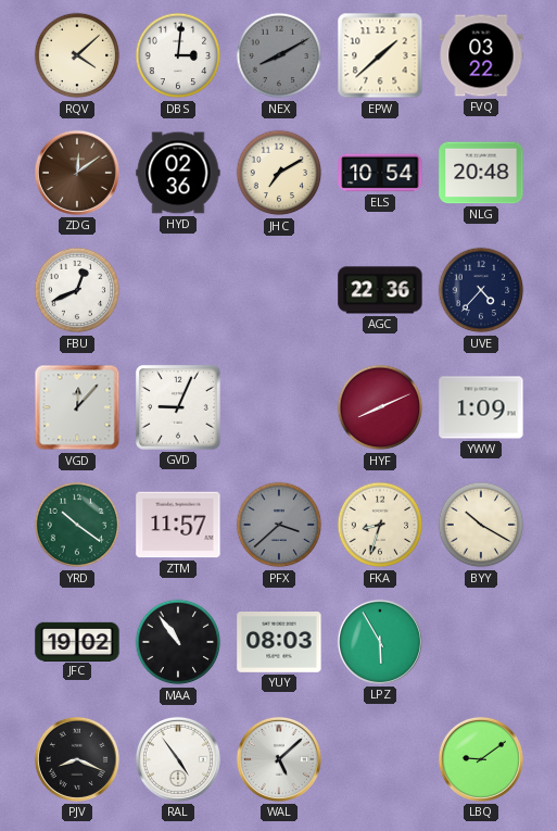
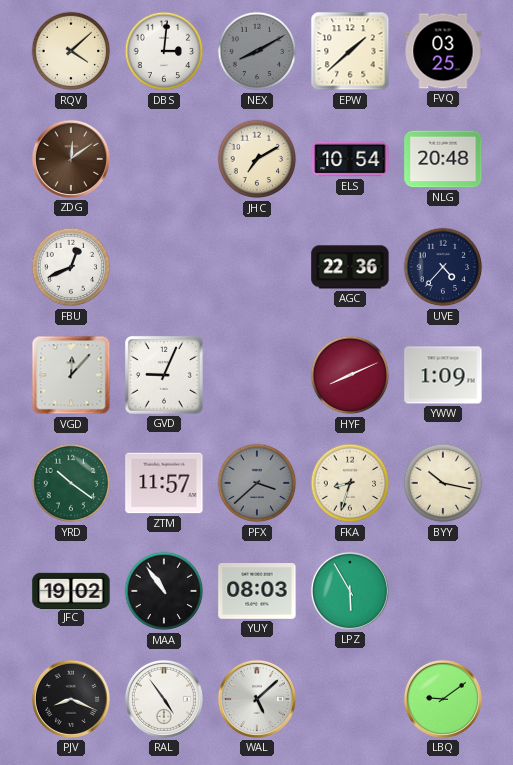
FVQ: 03:22 -> 03:25
HYD: 02:36 -> none
BYY: 10:20 -> 10:17
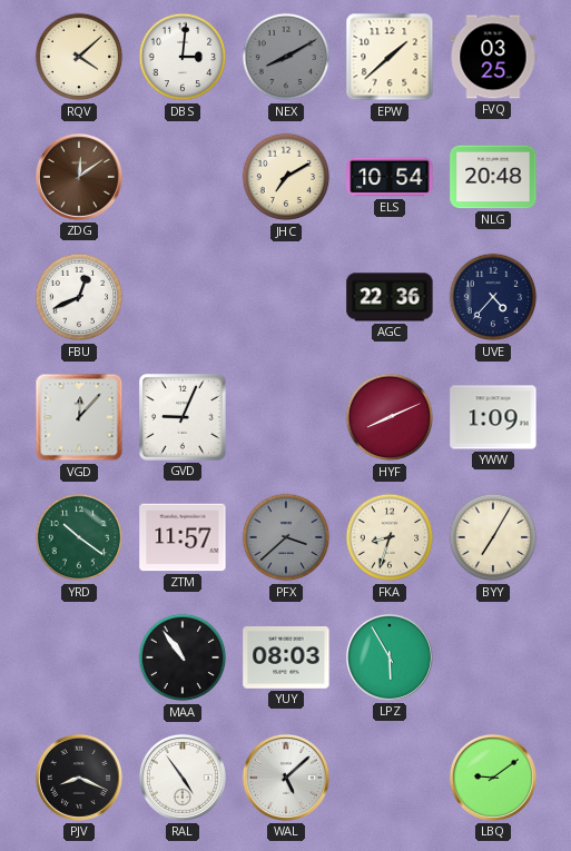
BYY: 10:17 -> 7:05
JFC: 19:02 -> none
